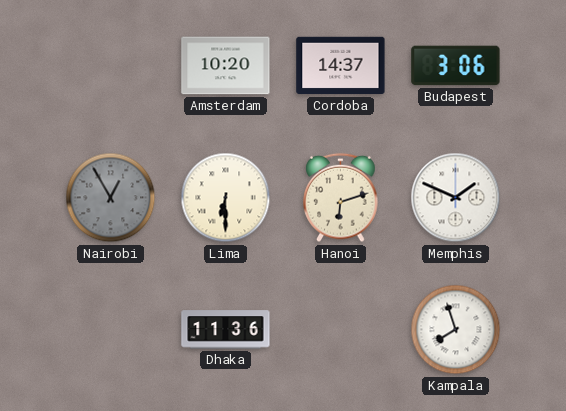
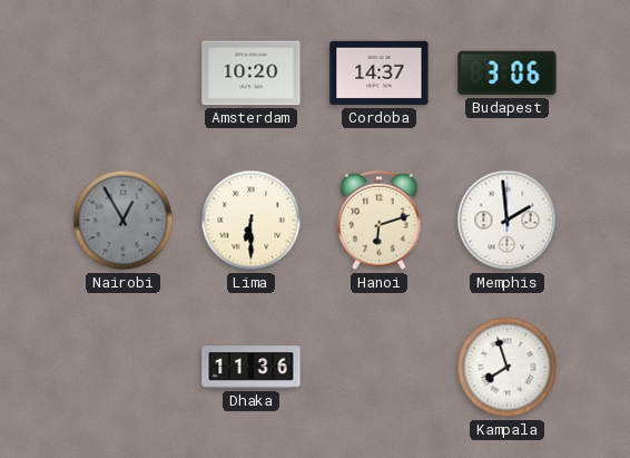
Memphis: 1:49 -> 1:59
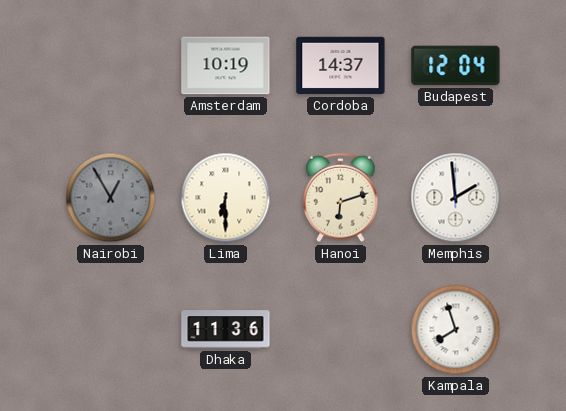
Amsterdam: 10:20 -> 10:19
Budapest: 3:06 -> 12:04
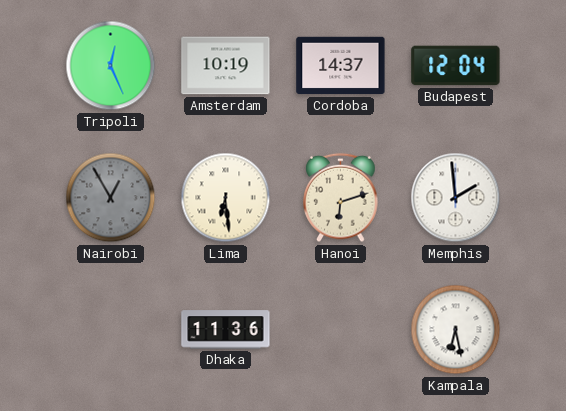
Tripoli: none -> 12:26
Lima: 6:30 -> 6:29
Kampala: 7:57 -> 6:28
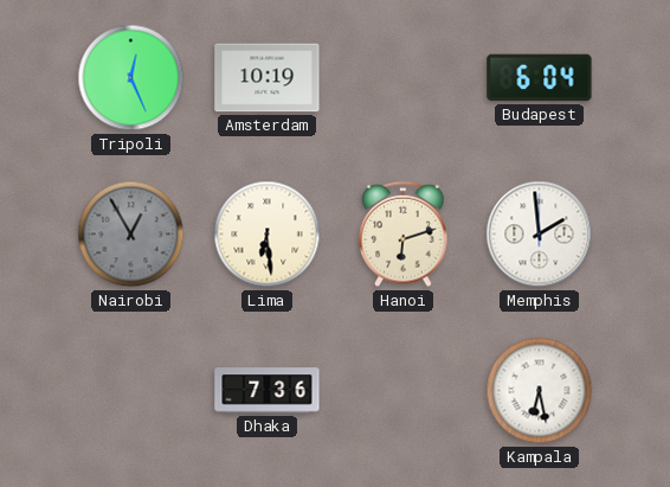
Cordoba: 14:37 -> none
Budapest: 12:04 -> 6:04
Dhaka: 11:36 -> 7:36
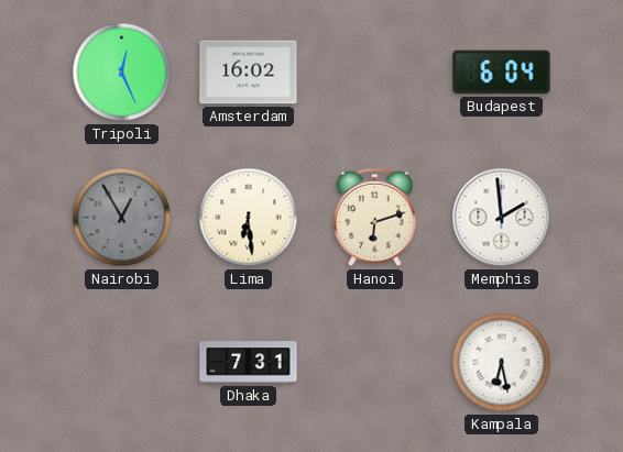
Amsterdam: 10:19 -> 16:02
Dhaka: 7:36 -> 7:31
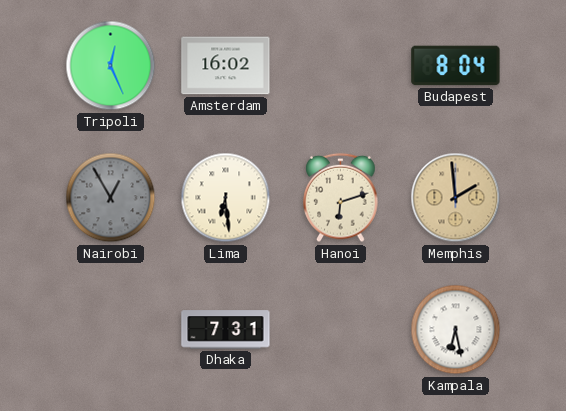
Budapest: 6:04 -> 8:04
Memphis dial: white -> champagne
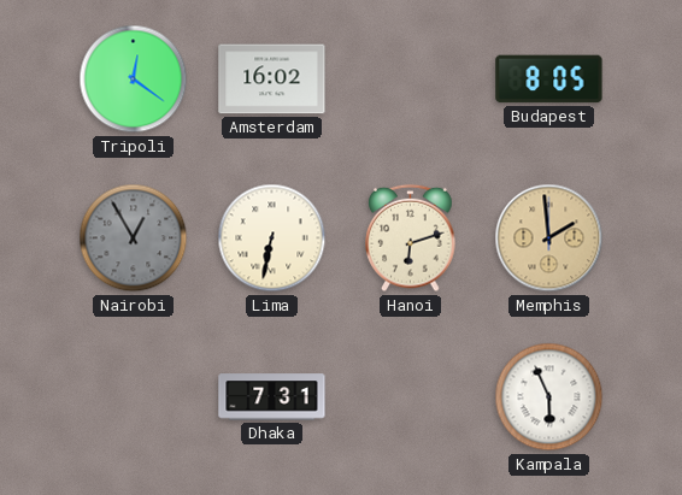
Tripoli: 12:26 -> 12:21
Budapest: 8:04 -> 8:05
Lima: 6:29 -> 6:32
Kampala: 6:28 -> 5:56
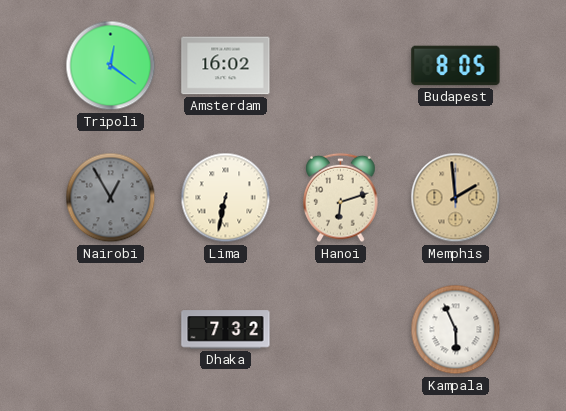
Dhaka: 7:31 -> 7:32
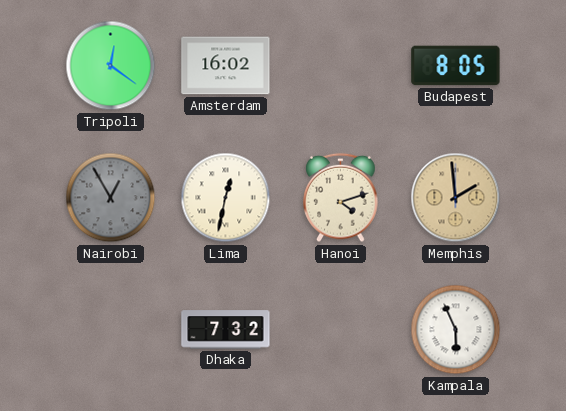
Lima: 6:32 -> 12:32
Hanoi: 6:12 -> 4:12
